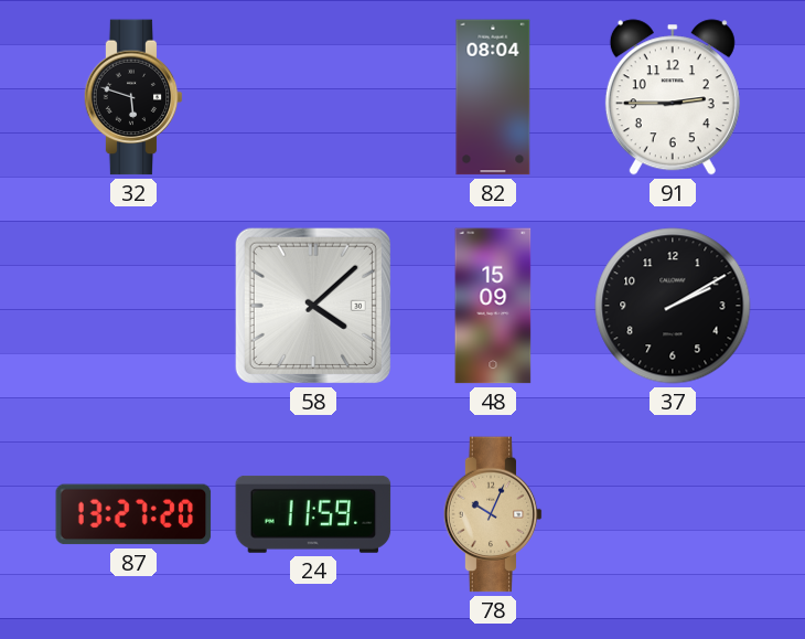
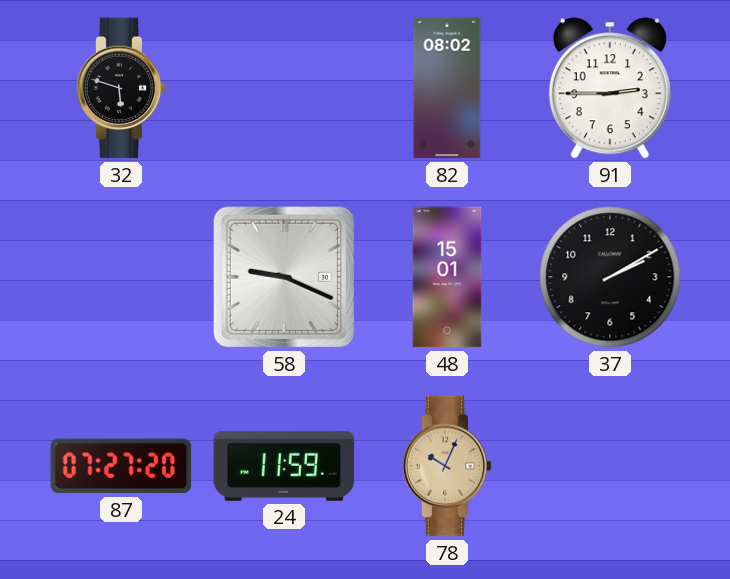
82: 08:04 -> 08:02
58: 4:08 -> 9:19
48: 15:09 -> 15:01
87: 13:27 -> 07:27
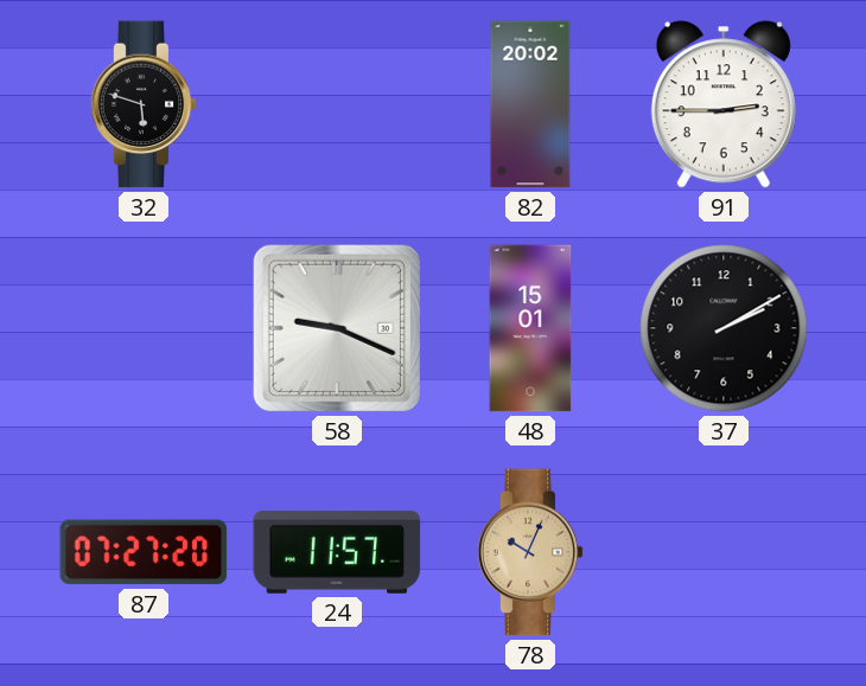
82: 08:02 -> 20:02
24: 11:59 -> 11:57
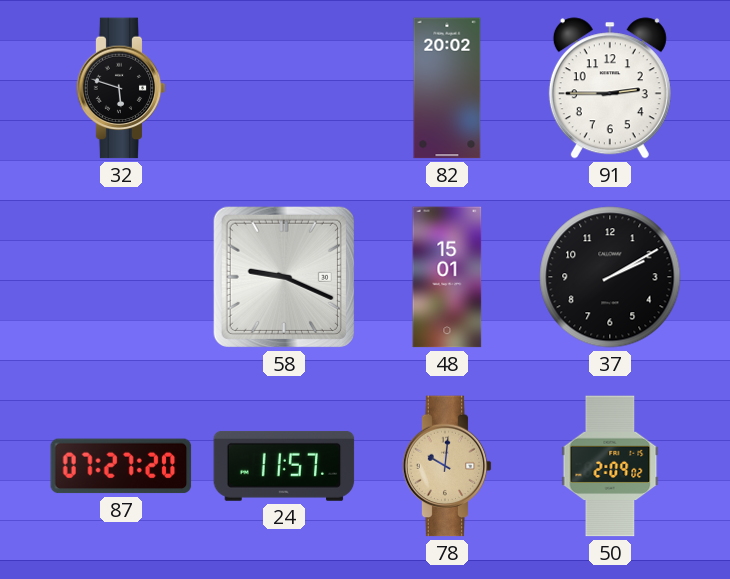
78: 10:04 -> 10:01
50: none -> 2:09
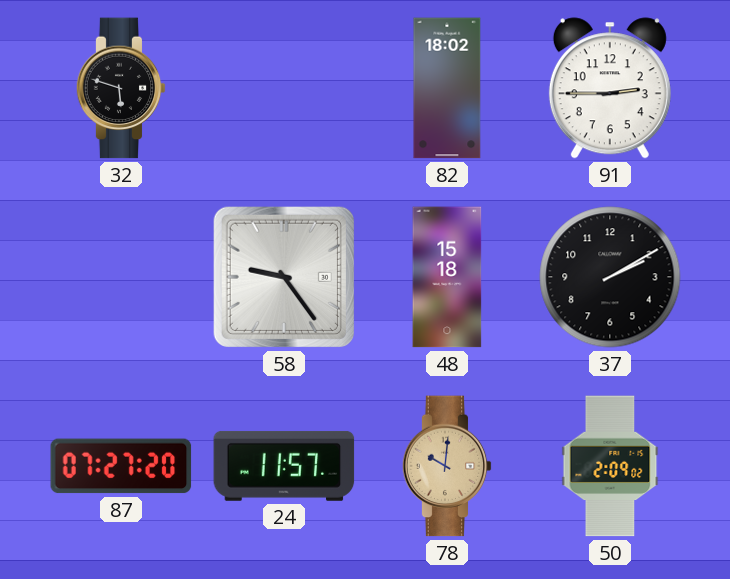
82: 20:02 -> 18:02
58: 9:19 -> 9:24
48: 15:01 -> 15:18
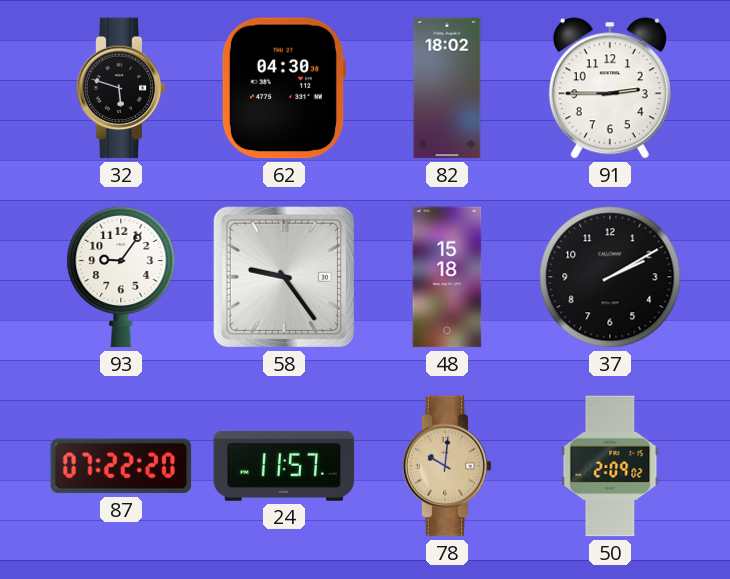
62: none -> 04:30
93: none -> 9:06
87: 07:27 -> 07:22
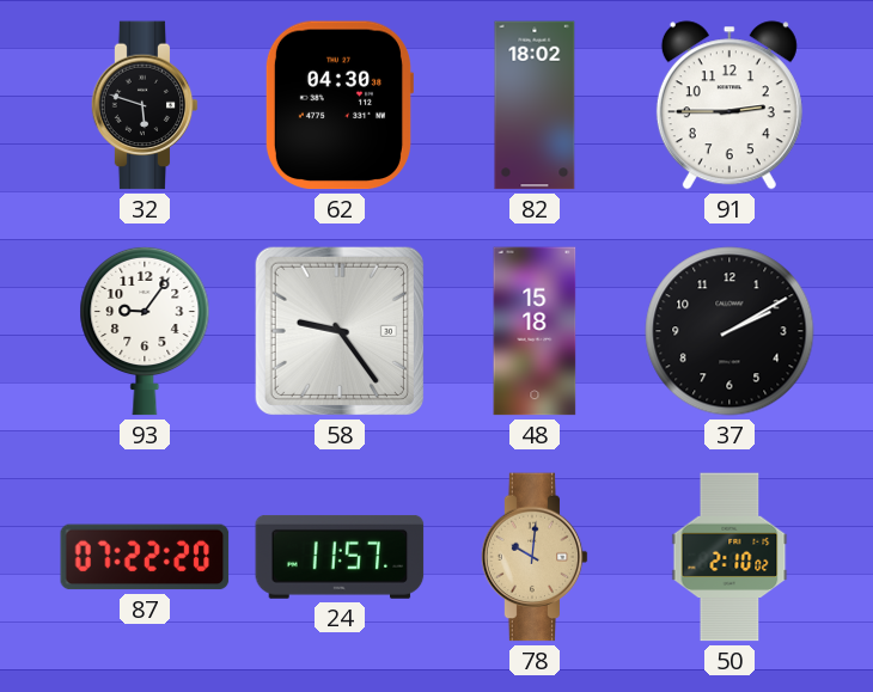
50: 2:09 -> 2:10
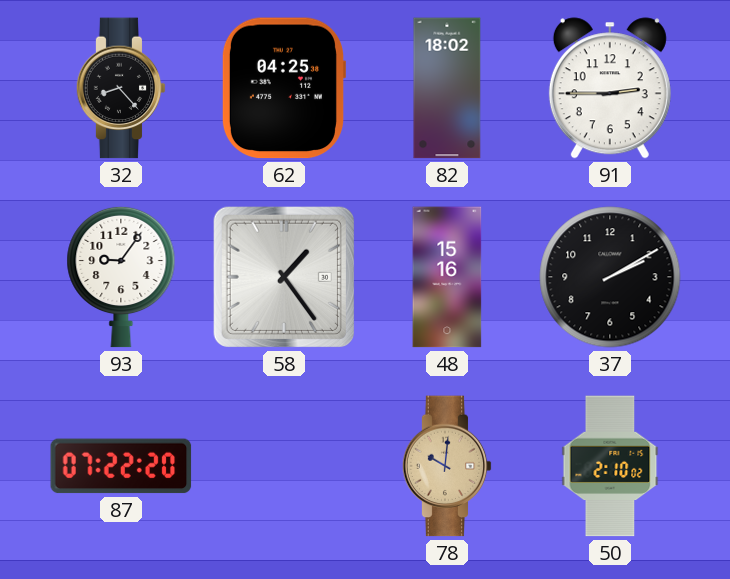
32: 5:48 -> 8:23
62: 04:30 -> 04:25
58: 9:24 -> 1:24
48: 15:18 -> 15:16
24: 11:57 -> none
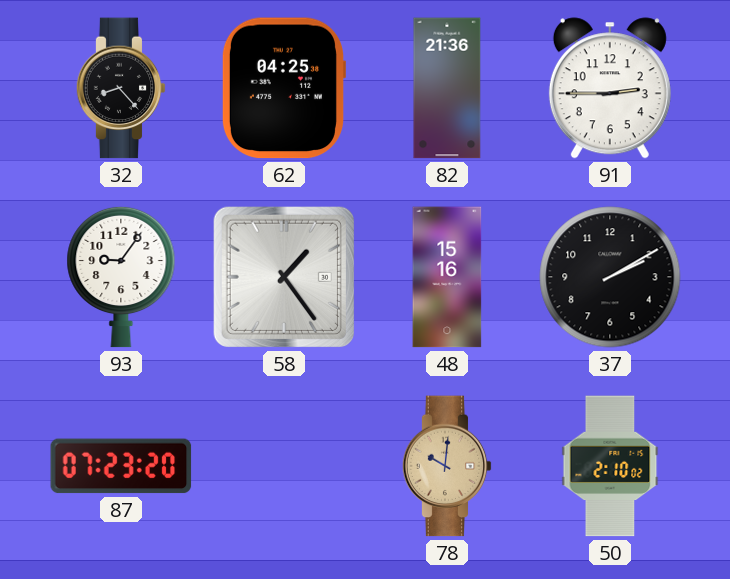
82: 18:02 -> 21:36
87: 07:22 -> 07:23
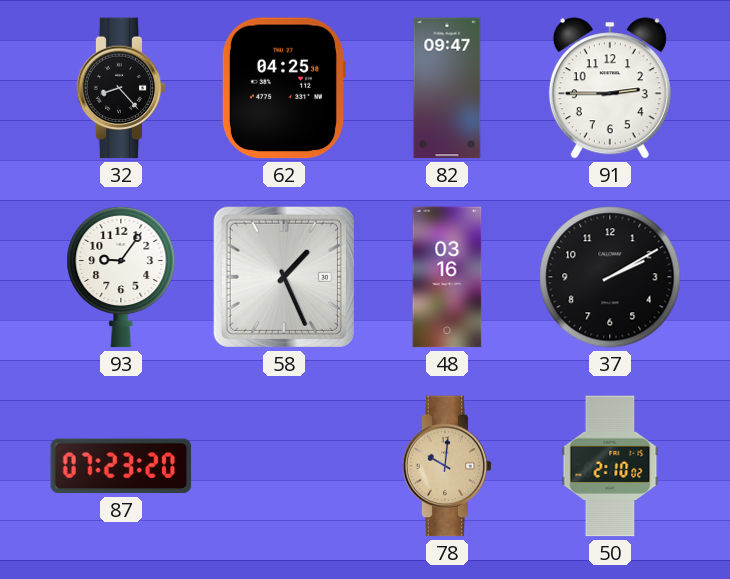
82: 21:36 -> 09:47
58: 1:24 -> 1:26
48: 15:16 -> 03:16
